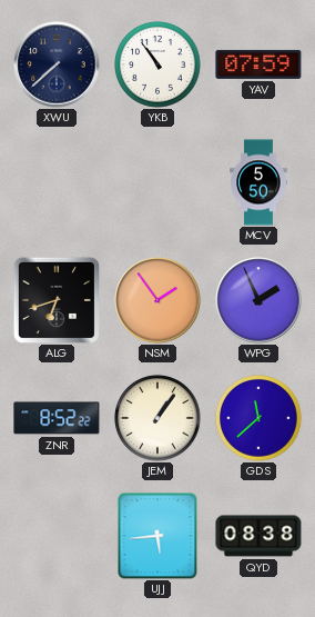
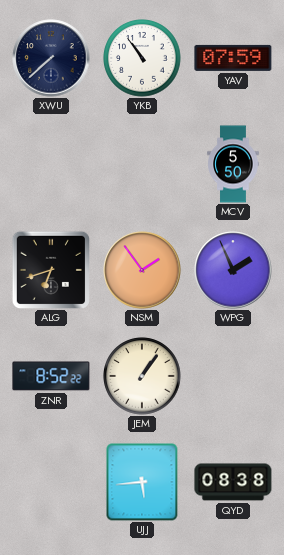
GDS: 11:38 -> none
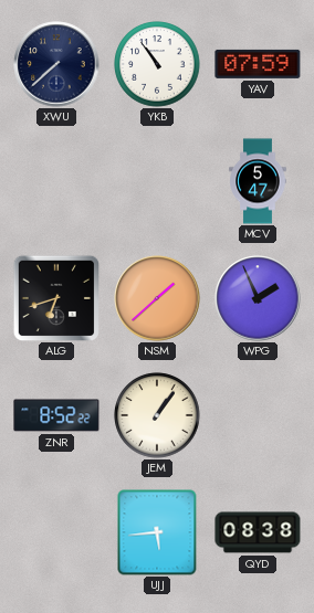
MCV: 5:50 -> 5:47
NSM: 1:54 -> 1:38
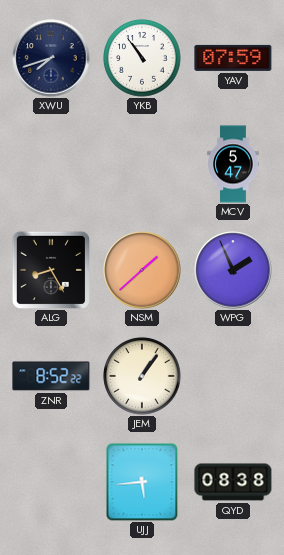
XWU: 7:38 -> 7:42
ALG: 6:42 -> 8:25
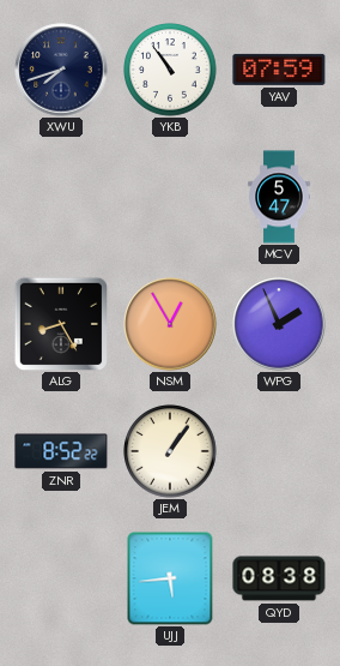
NSM: 1:38 -> 12:55
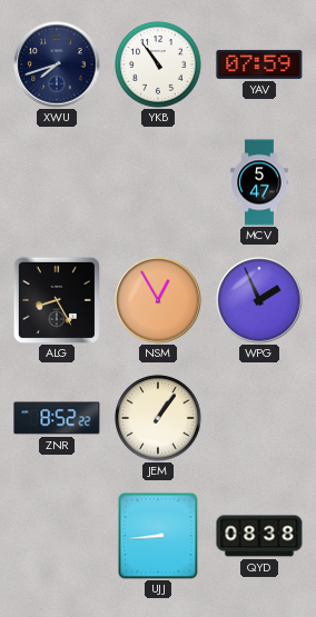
UJJ: 5:44 -> 8:44
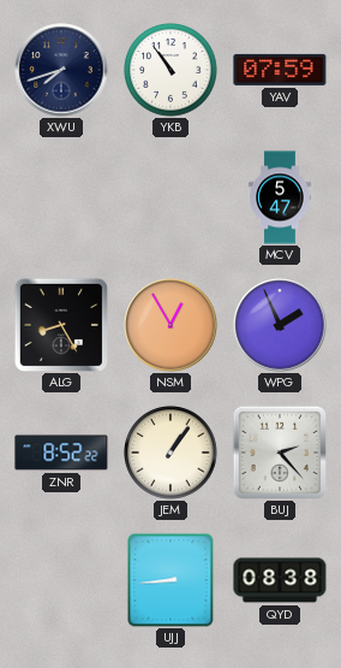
BUJ: none -> 2:23
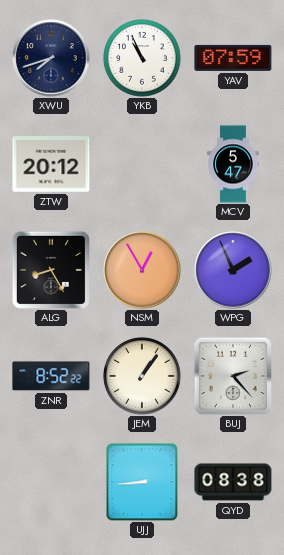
YKB: 10:54 -> 10:56
ZTW: none -> 20:12
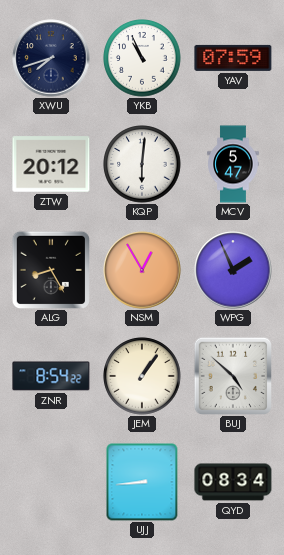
KQP: none -> 6:01
ZNR: 8:52 -> 8:54
BUJ: 2:23 -> 4:52
QYD: 08:38 -> 08:34
